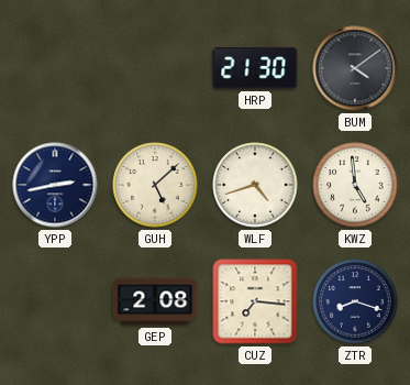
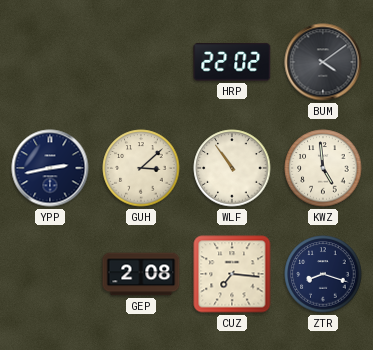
HRP: 21:30 -> 22:02
GUH: 5:08 -> 3:08
WLF: 4:42 -> 10:54
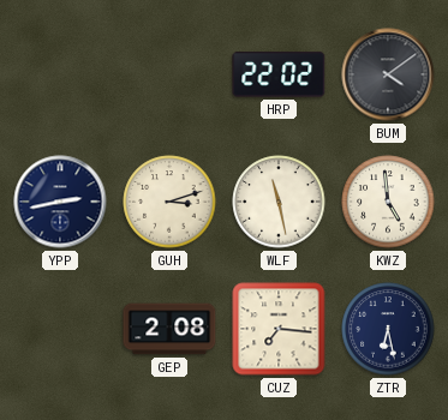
GUH: 3:08 -> 3:12
WLF: 10:54 -> 11:28
ZTR: 8:18 -> 6:28
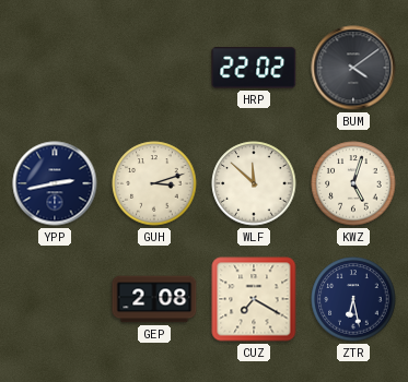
WLF: 11:28 -> 11:52
KWZ: 4:59 -> 5:03
CUZ: 7:16 -> 7:20
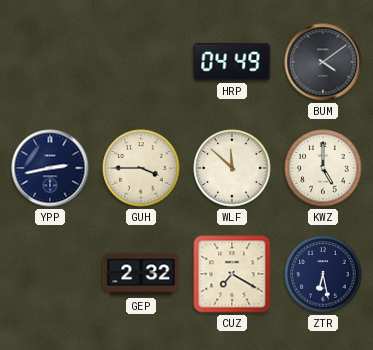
HRP: 22:02 -> 04:49
GUH: 3:12 -> 3:45
KWZ: 5:03 -> 5:00
GEP: 2:08 -> 2:32
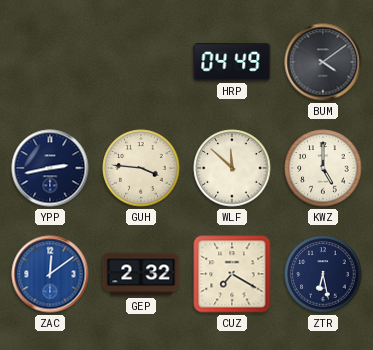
GUH: 3:45 -> 3:46
ZAC: none -> 12:09
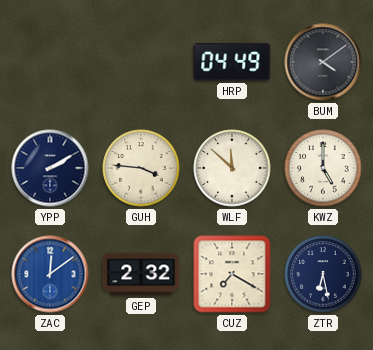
YPP: 2:43 -> 2:10
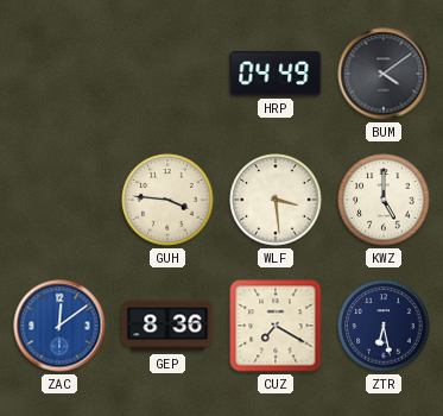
YPP: 2:10 -> none
WLF: 11:52 -> 3:29
GEP: 2:32 -> 8:36
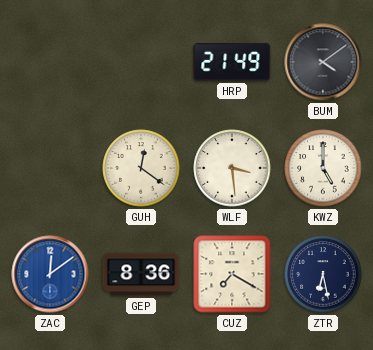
HRP: 04:49 -> 21:49
GUH: 3:46 -> 12:21
